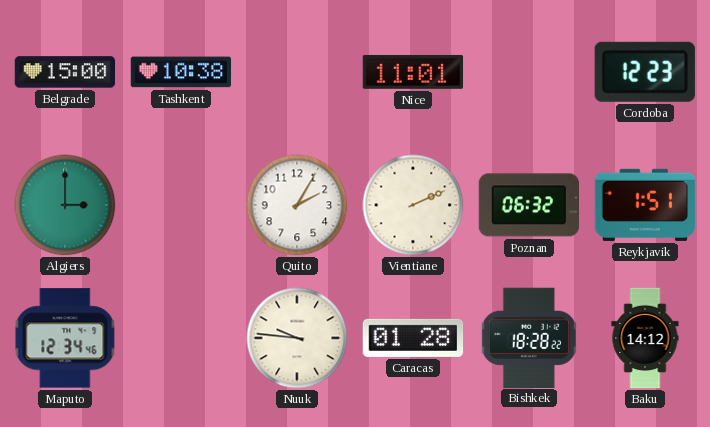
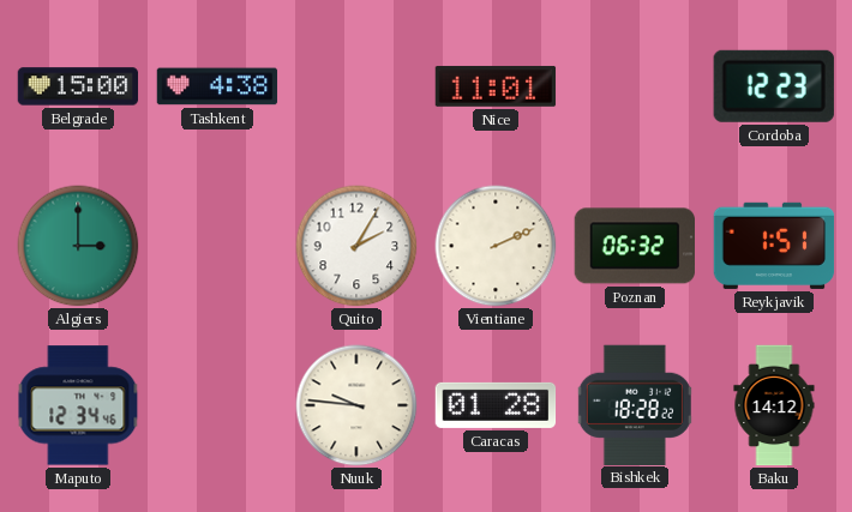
Tashkent: 10:38 -> 4:38
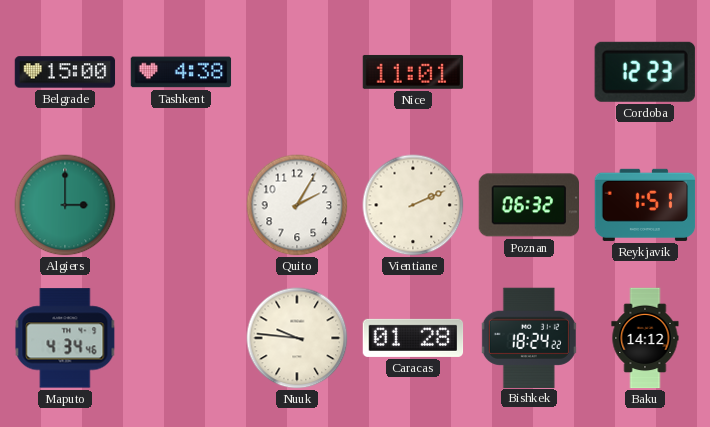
Maputo: 12:34 -> 4:34
Bishkek: 18:28 -> 18:24
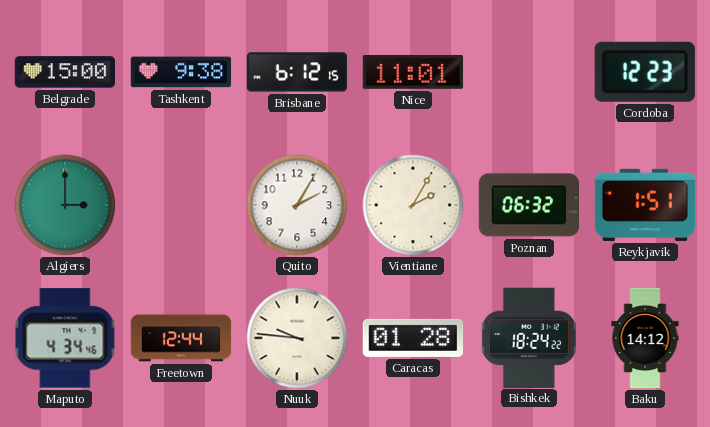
Tashkent: 4:38 -> 9:38
Brisbane: none -> 6:12
Vientiane: 2:11 -> 2:05
Freetown: none -> 12:44
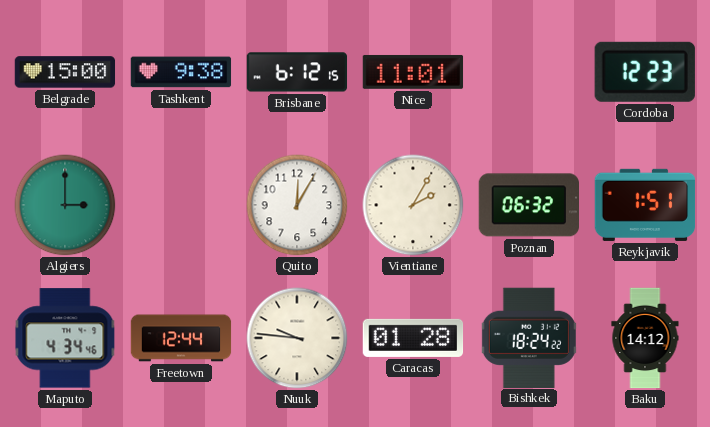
Quito: 2:05 -> 12:05
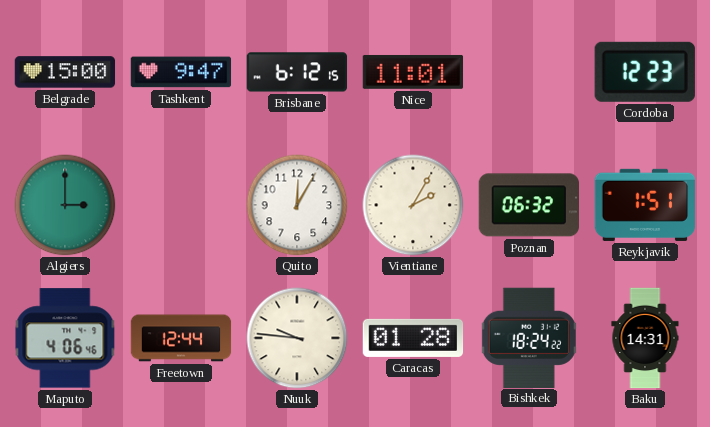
Tashkent: 9:38 -> 9:47
Maputo: 4:34 -> 4:06
Baku: 14:12 -> 14:31
